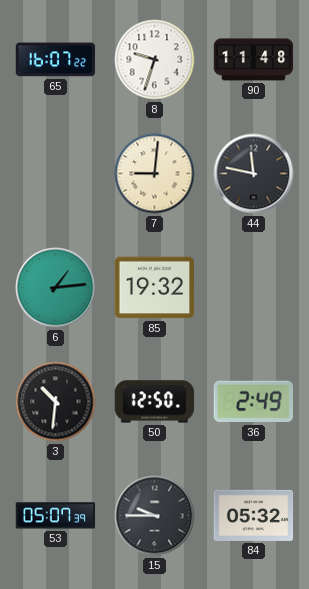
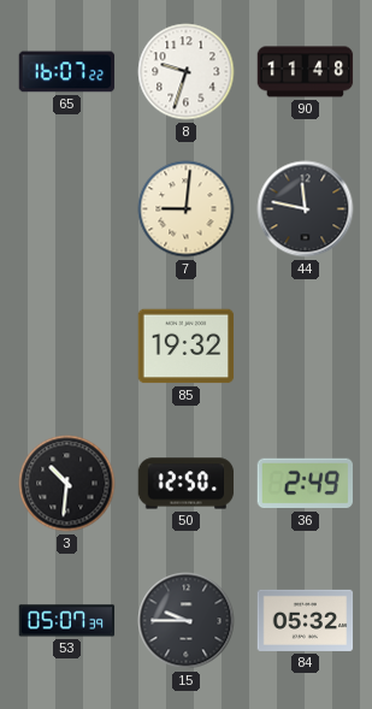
6: 1:14 -> none
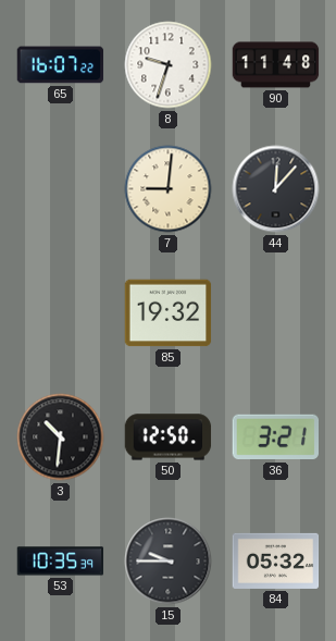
44: 11:47 -> 12:07
36: 2:49 -> 3:21
53: 05:07 -> 10:35
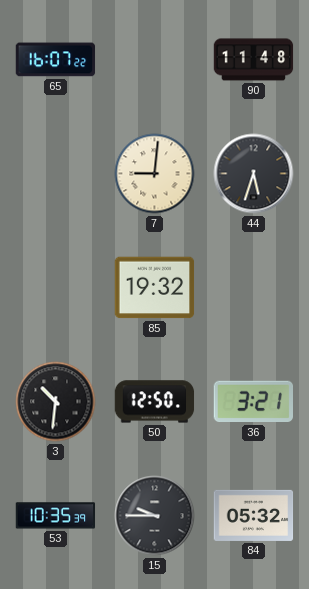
8: 9:33 -> none
44: 12:07 -> 5:33
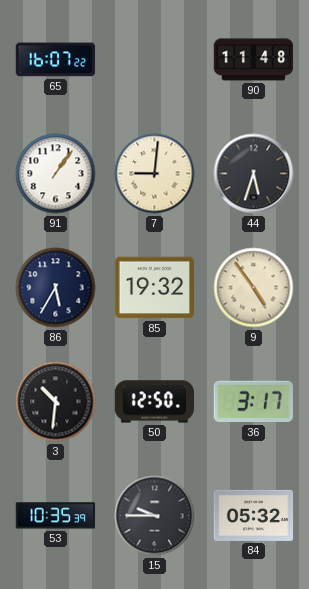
91: none -> 1:06
86: none -> 5:35
9: none -> 4:54
36: 3:21 -> 3:17
